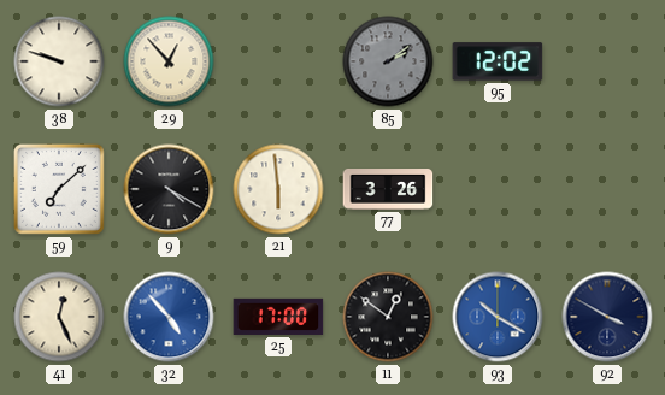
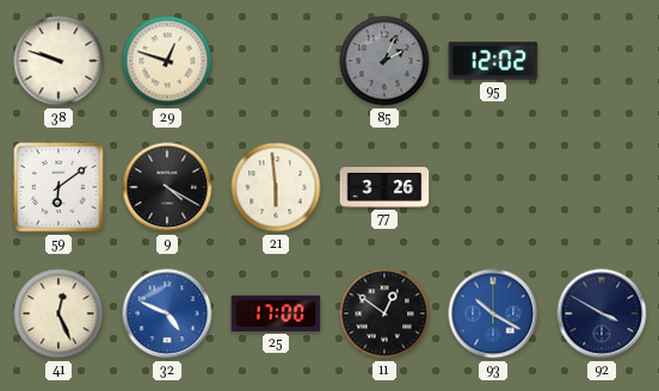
29: 12:53 -> 12:48
85: 2:09 -> 2:04
59: 7:08 -> 6:09
32: 4:53 -> 4:49
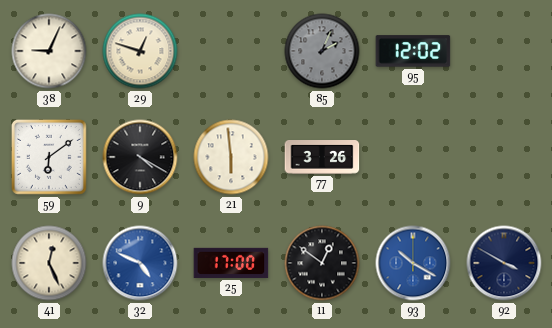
38: 9:48 -> 9:04
